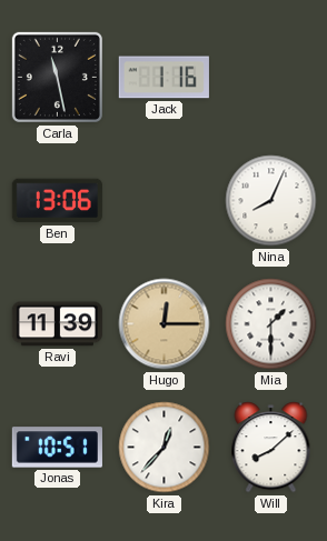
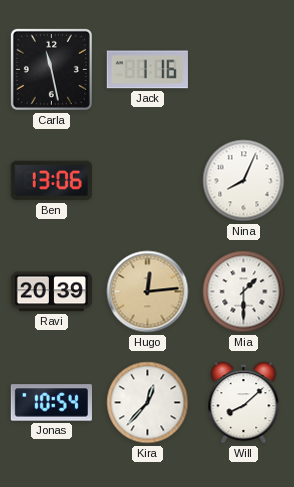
Ravi: 11:39 -> 20:39
Hugo: 12:15 -> 12:14
Jonas: 10:51 -> 10:54
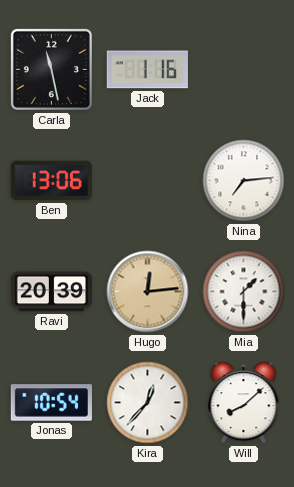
Nina: 8:04 -> 7:14
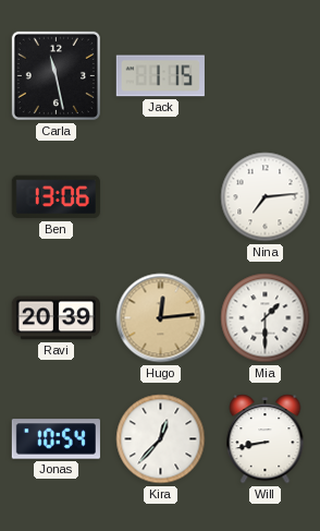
Jack: 1:16 -> 1:15
Will: 8:08 -> 8:43
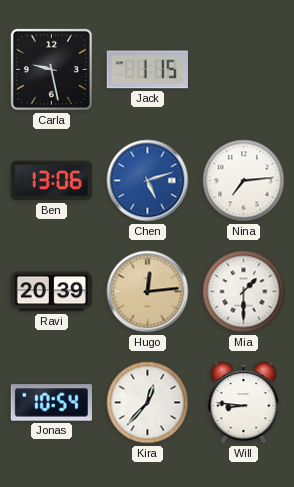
Carla: 11:28 -> 9:28
Chen: none -> 5:12
Will: 8:43 -> 8:46
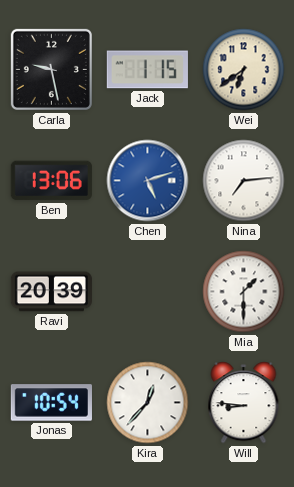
Wei: none -> 6:39
Hugo: 12:14 -> none
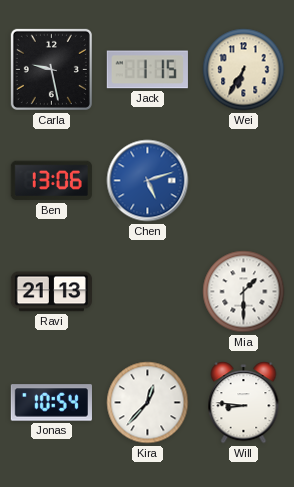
Wei: 6:39 -> 6:35
Nina: 7:14 -> none
Ravi: 20:39 -> 21:13
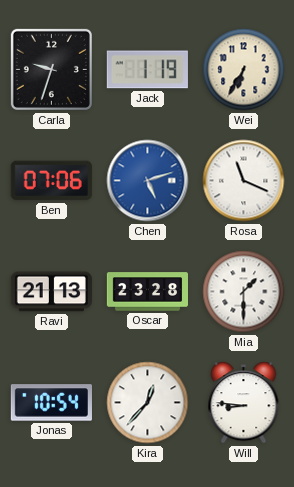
Carla: 9:28 -> 9:33
Jack: 1:15 -> 1:19
Ben: 13:06 -> 07:06
Rosa: none -> 11:19
Oscar: none -> 23:28
